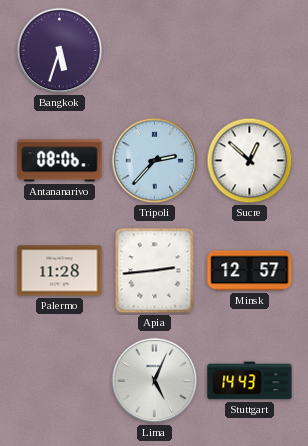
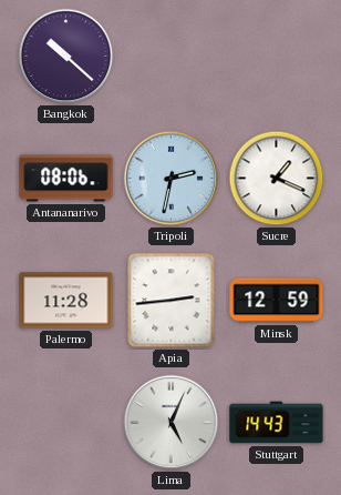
Bangkok: 5:33 -> 10:22
Tripoli: 2:37 -> 2:32
Sucre: 12:52 -> 1:19
Minsk: 12:57 -> 12:59
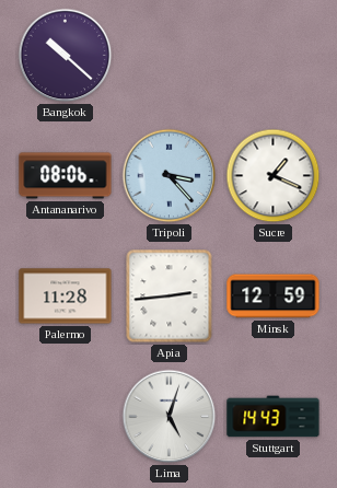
Tripoli: 2:32 -> 3:23
Lima: 5:04 -> 5:03
